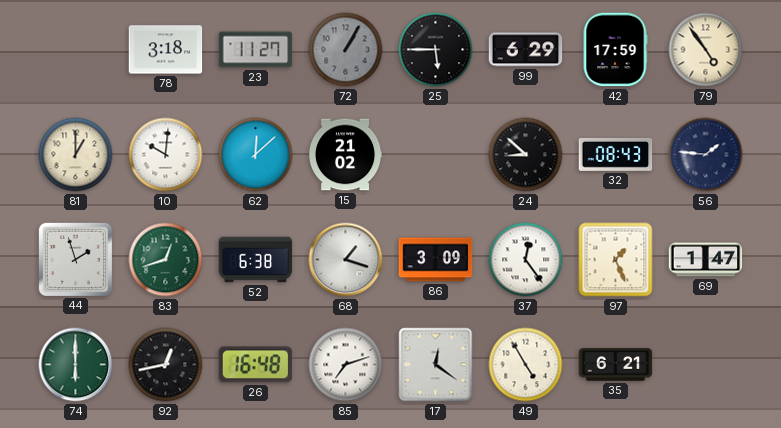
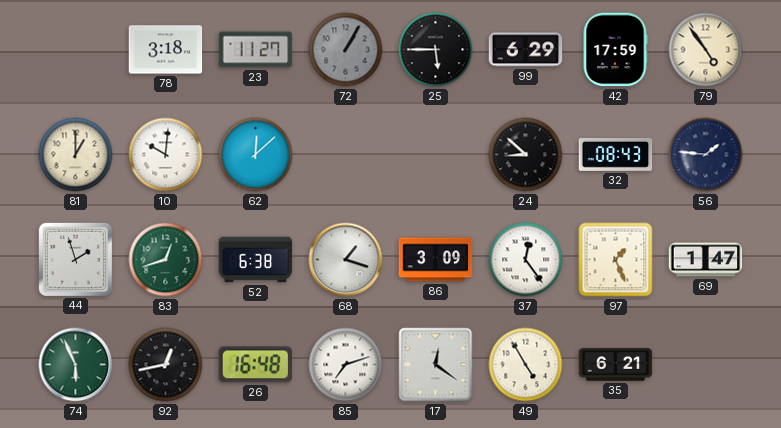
15: 21:02 -> none
74: 6:00 -> 5:56
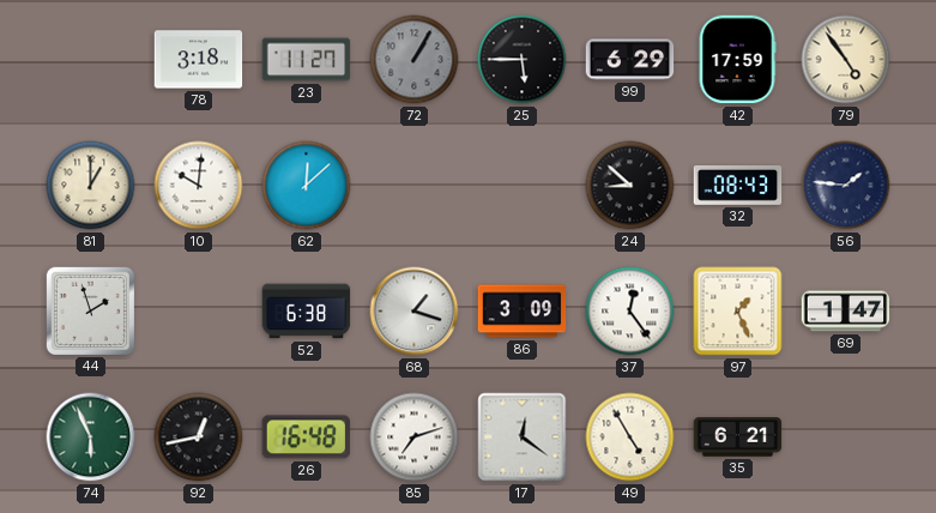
83: 12:42 -> none
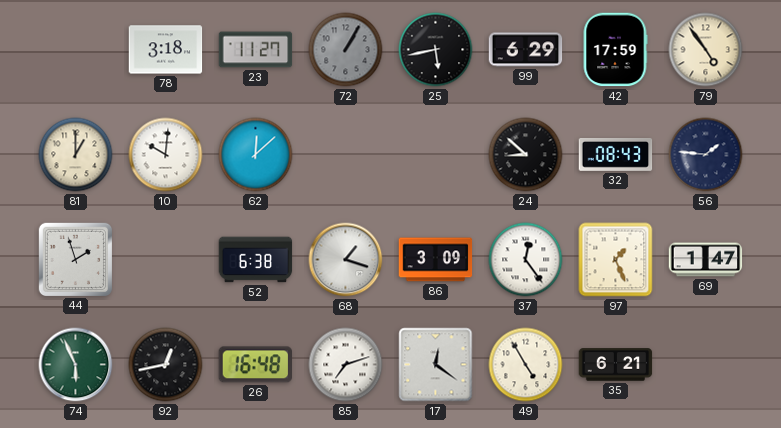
25: 5:45 -> 5:43
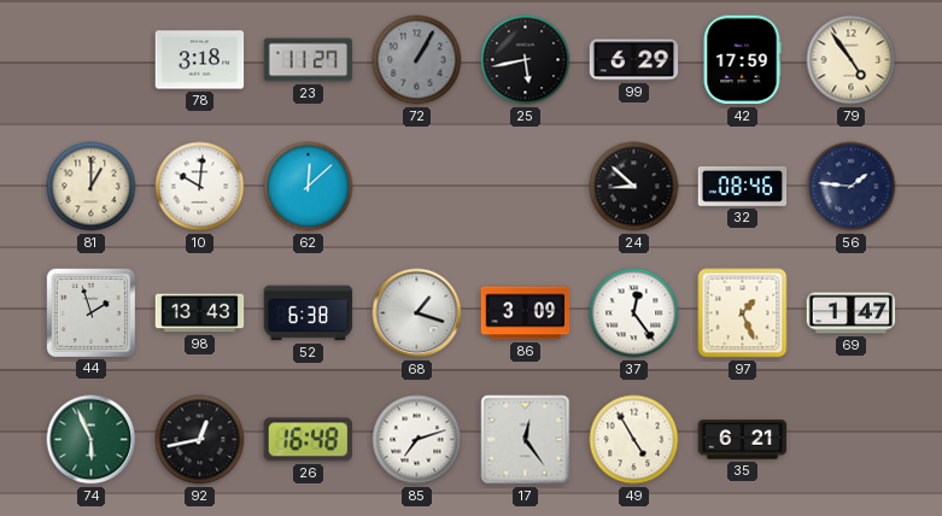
32: 08:43 -> 08:46
98: none -> 13:43
17: 12:21 -> 12:24
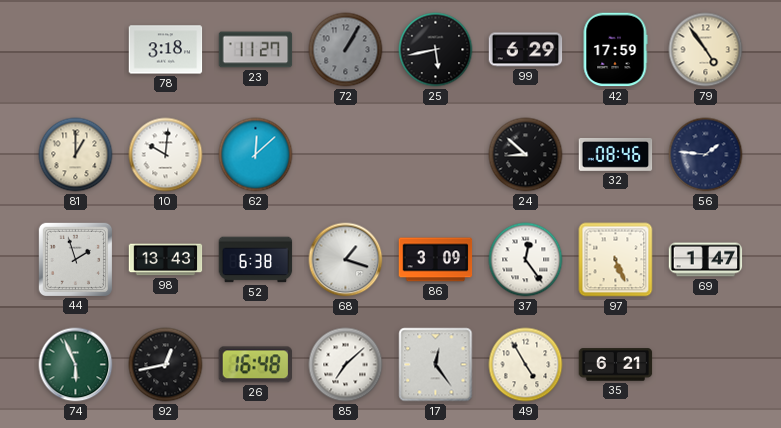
97: 1:26 -> 5:26
85: 7:12 -> 7:08
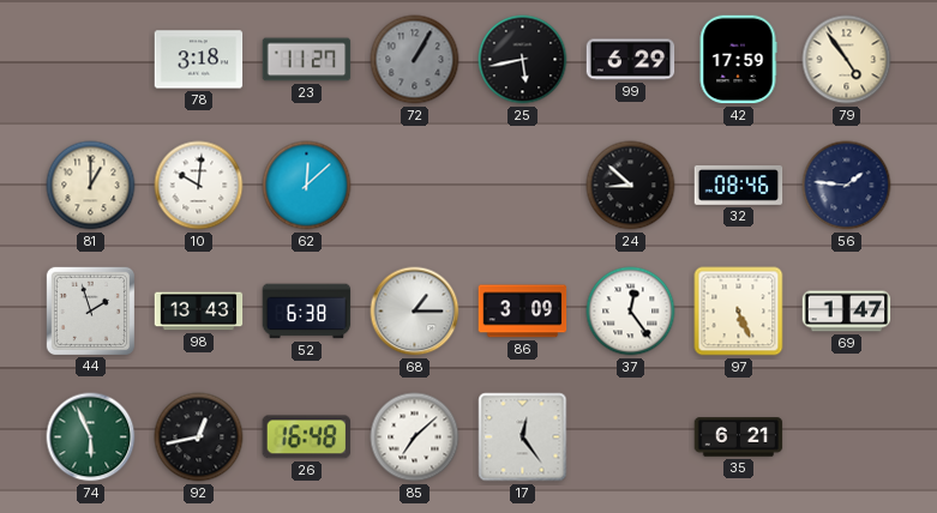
68: 1:18 -> 1:15
49: 4:55 -> none
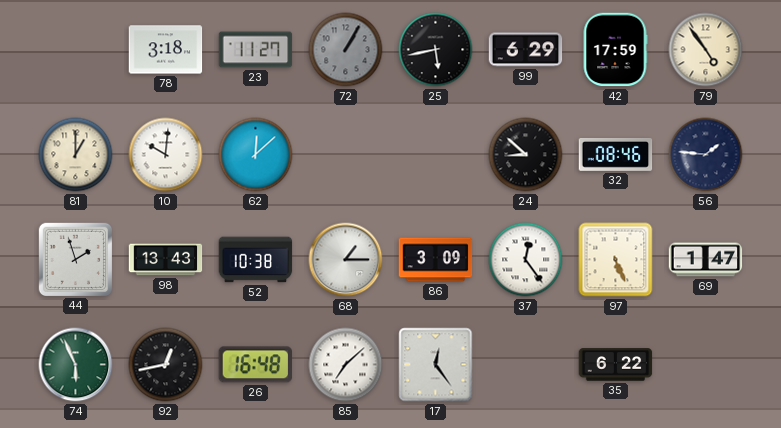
52: 6:38 -> 10:38
35: 6:21 -> 6:22
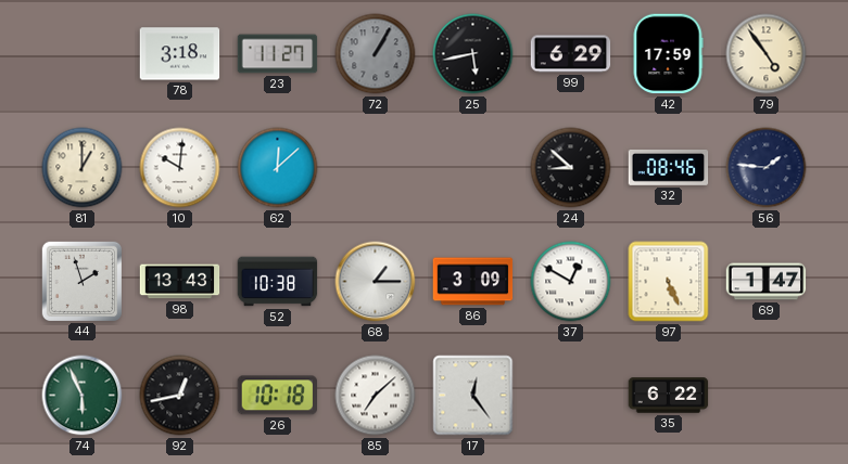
37: 12:24 -> 12:50
26: 16:48 -> 10:18
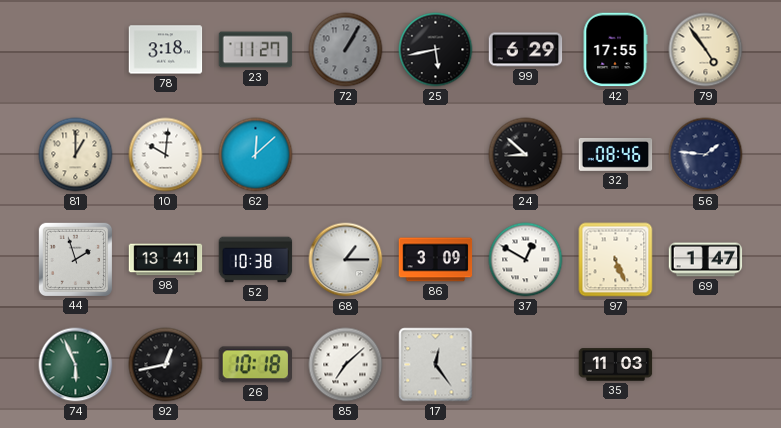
42: 17:59 -> 17:55
98: 13:43 -> 13:41
35: 6:22 -> 11:03
